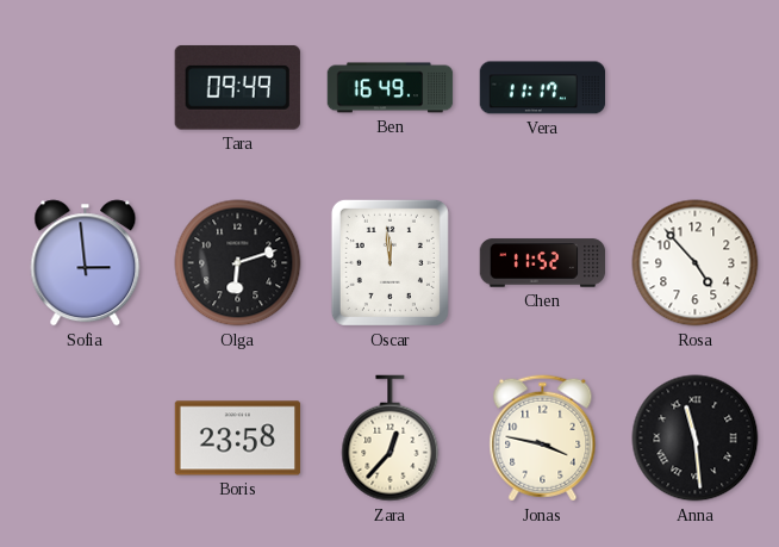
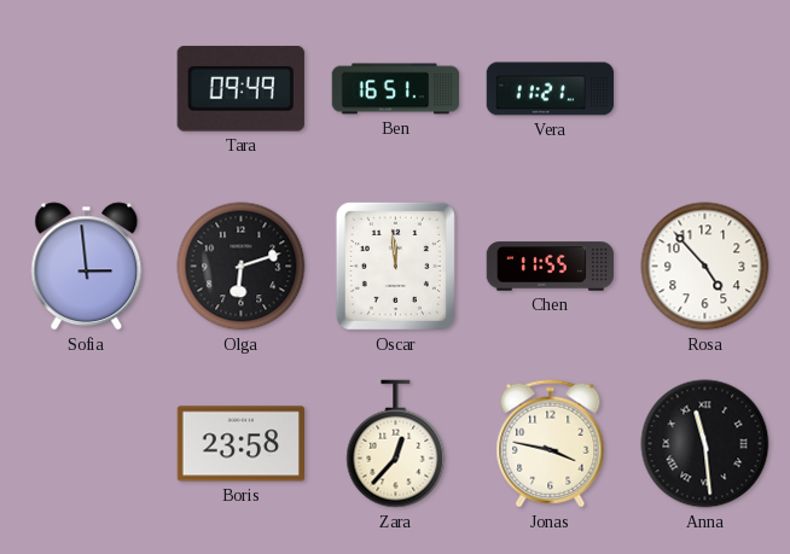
Ben: 16:49 -> 16:51
Vera: 11:17 -> 11:21
Chen: 11:52 -> 11:55
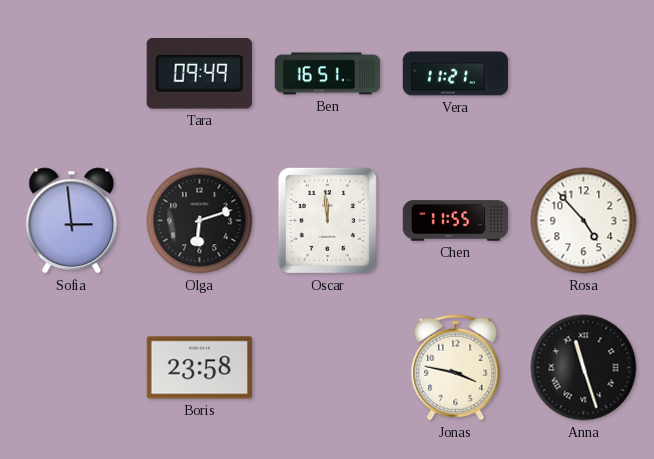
Zara: 12:37 -> none
Anna: 11:29 -> 11:27
